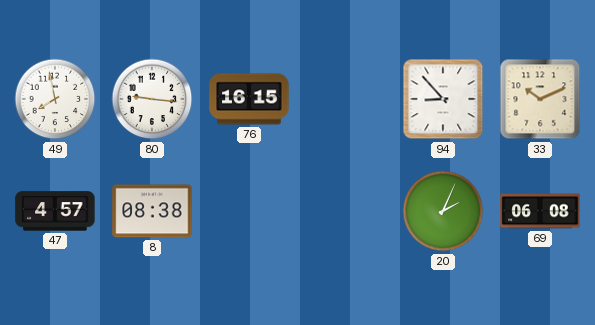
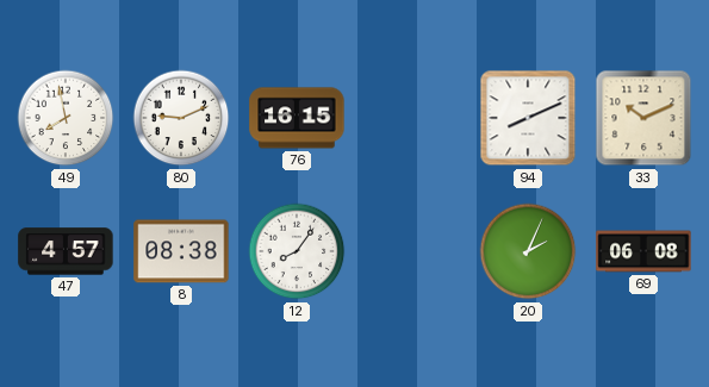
80: 9:16 -> 9:11
94: 8:53 -> 8:11
12: none -> 8:06
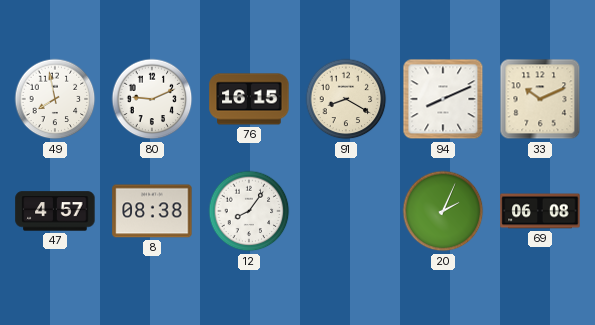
91: none -> 8:20
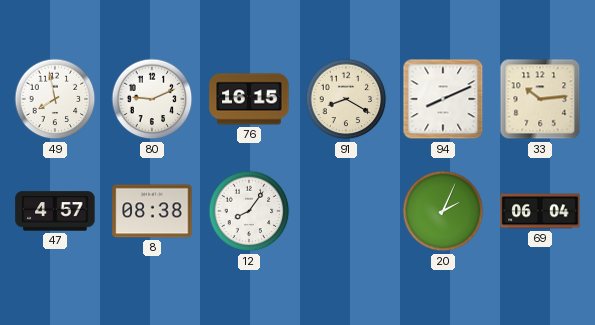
33: 10:11 -> 10:14
69: 06:08 -> 06:04
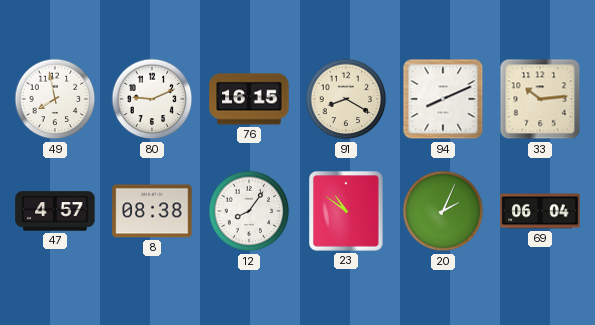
23: none -> 10:51
